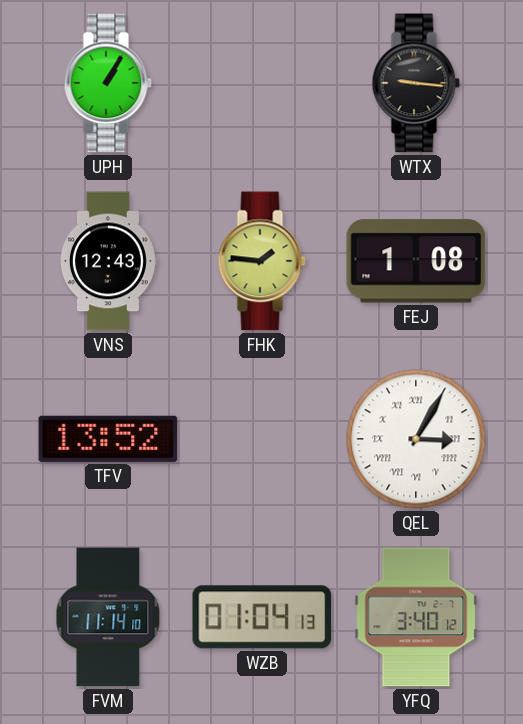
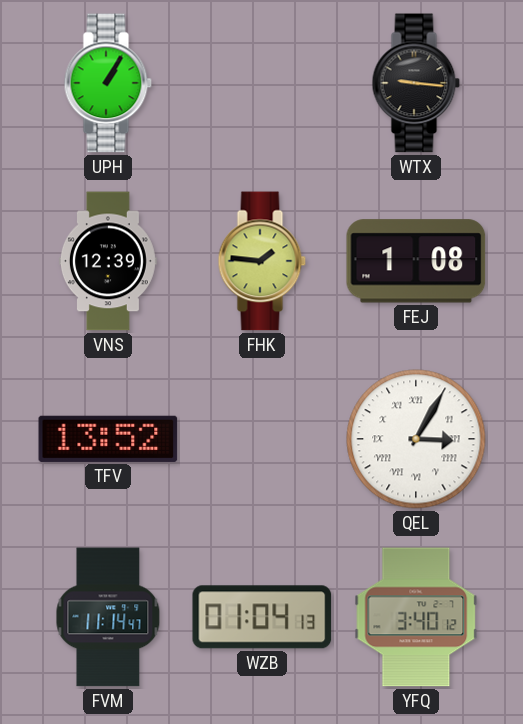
VNS: 12:43 -> 12:39
FVM: 11:14:10 -> 11:14:47
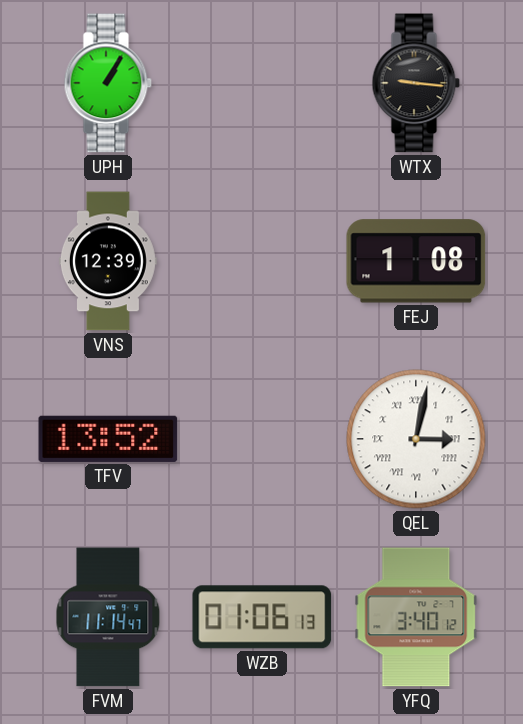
FHK: 1:46 -> none
QEL: 3:05 -> 3:02
WZB: 01:04 -> 01:06
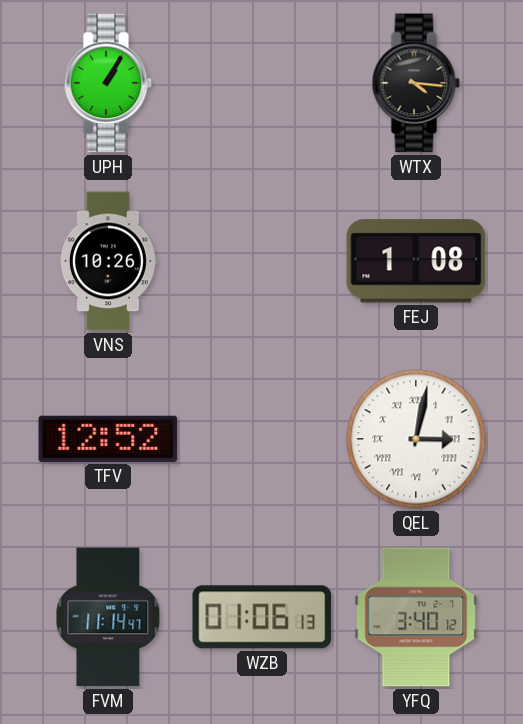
WTX: 9:16 -> 4:16
VNS: 12:39 -> 10:26
TFV: 13:52 -> 12:52
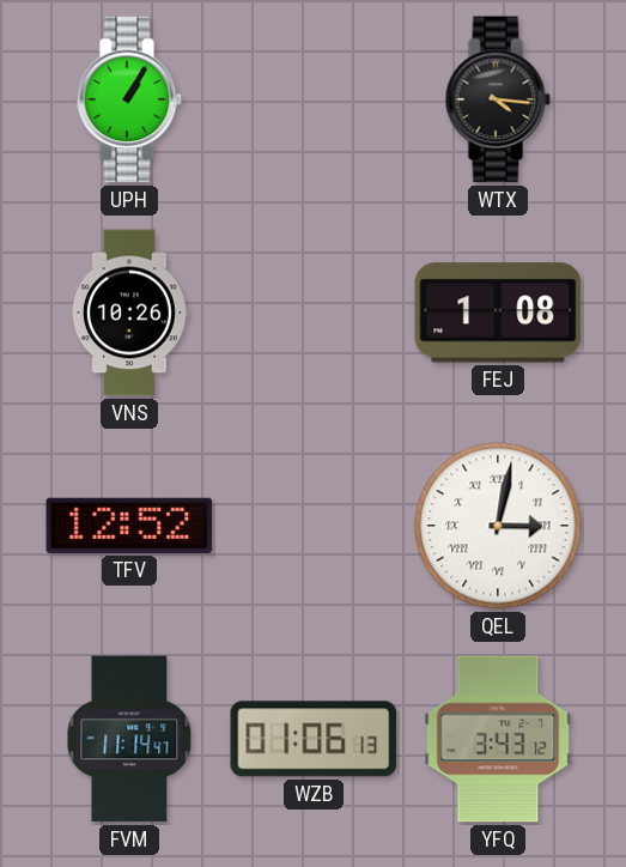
YFQ: 3:40 -> 3:43
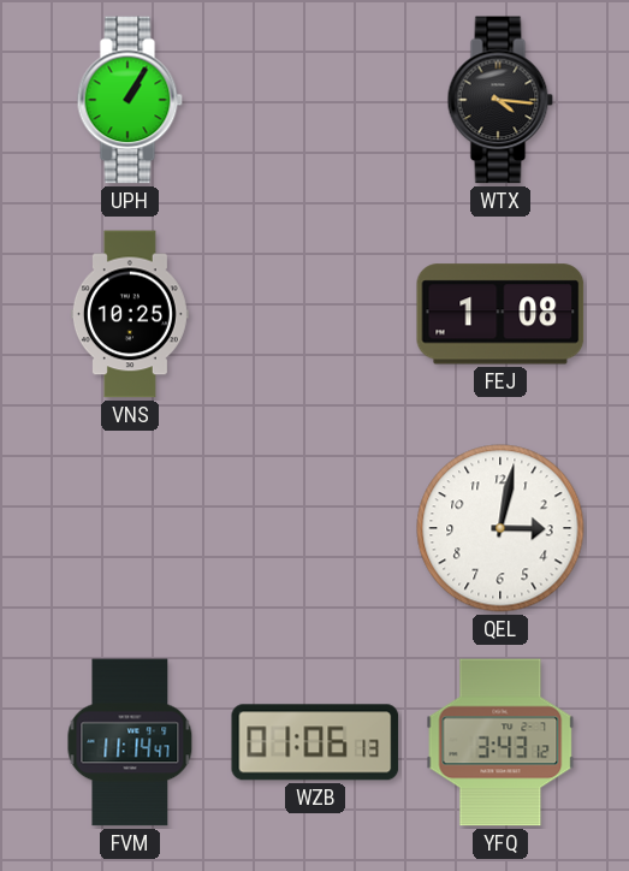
VNS: 10:26 -> 10:25
TFV: 12:52 -> none
QEL numerals: Roman -> Arabic
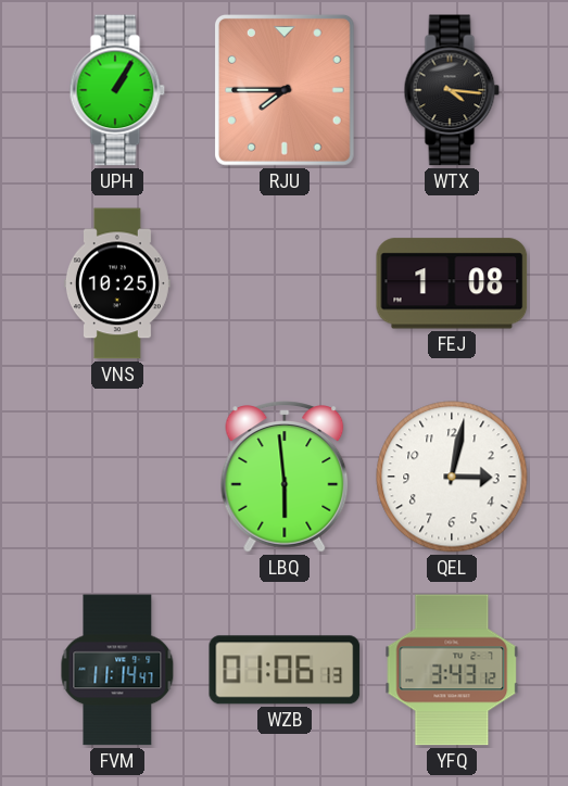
RJU: none -> 7:45
LBQ: none -> 5:59
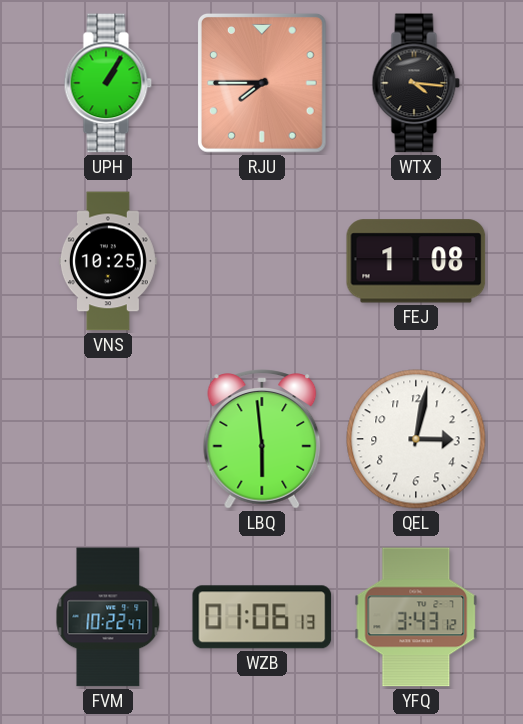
FVM: 11:14 -> 10:22
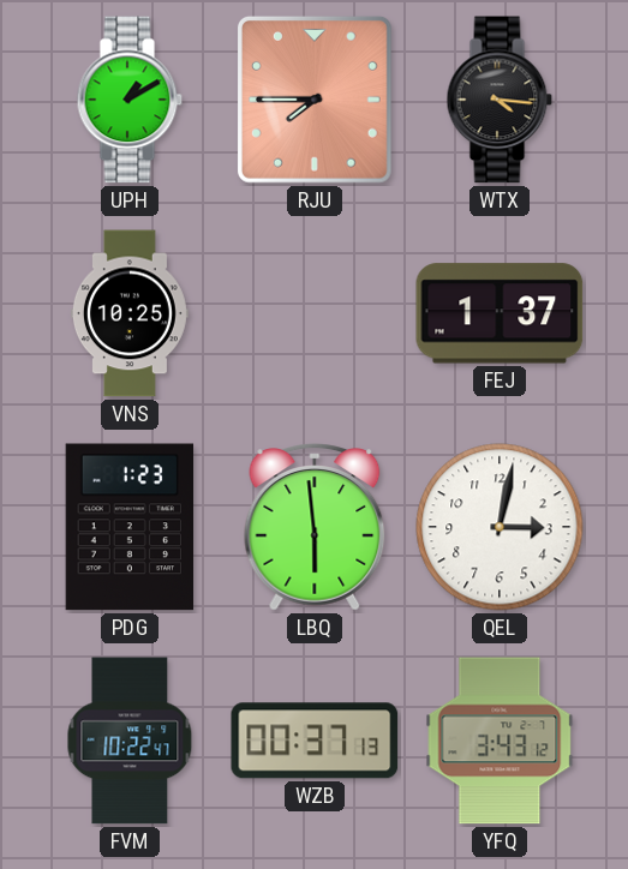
UPH: 1:05 -> 1:10
FEJ: 1:08 -> 1:37
PDG: none -> 1:23
WZB: 01:06 -> 00:37
